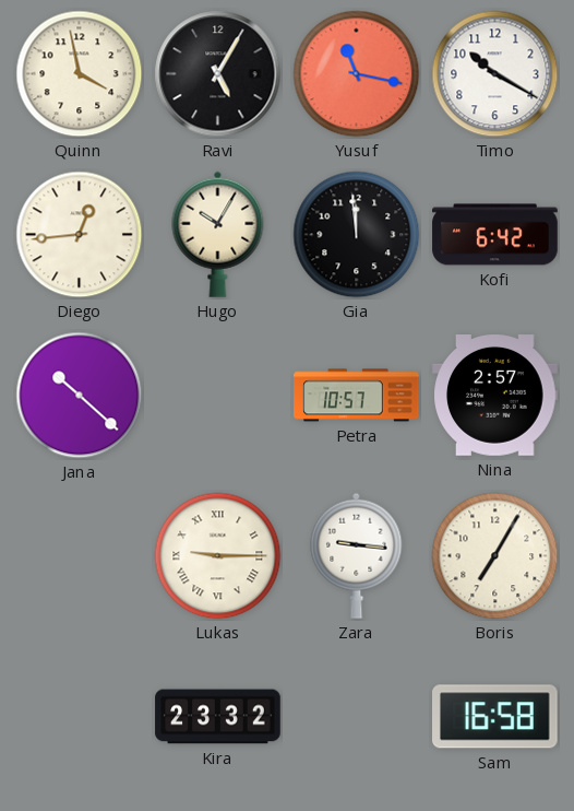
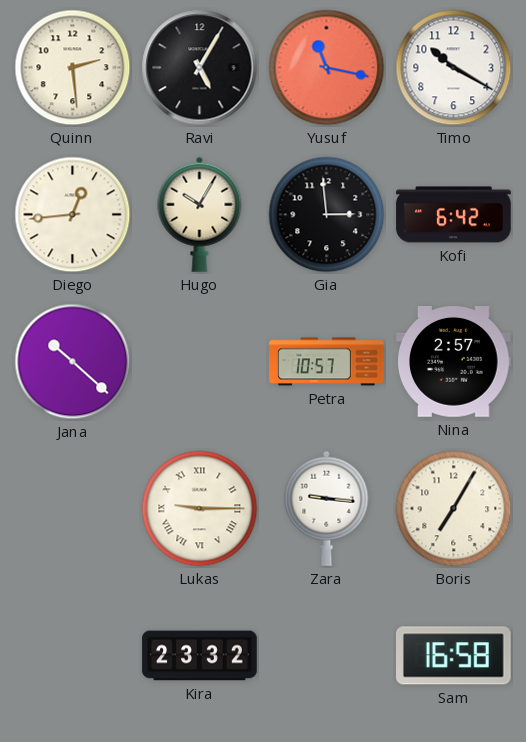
Quinn: 3:58 -> 2:29
Gia: 11:59 -> 2:59
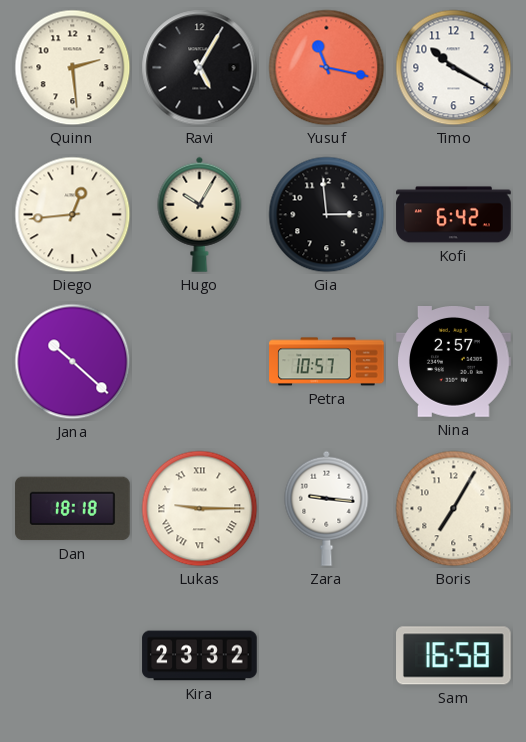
Dan: none -> 18:18
